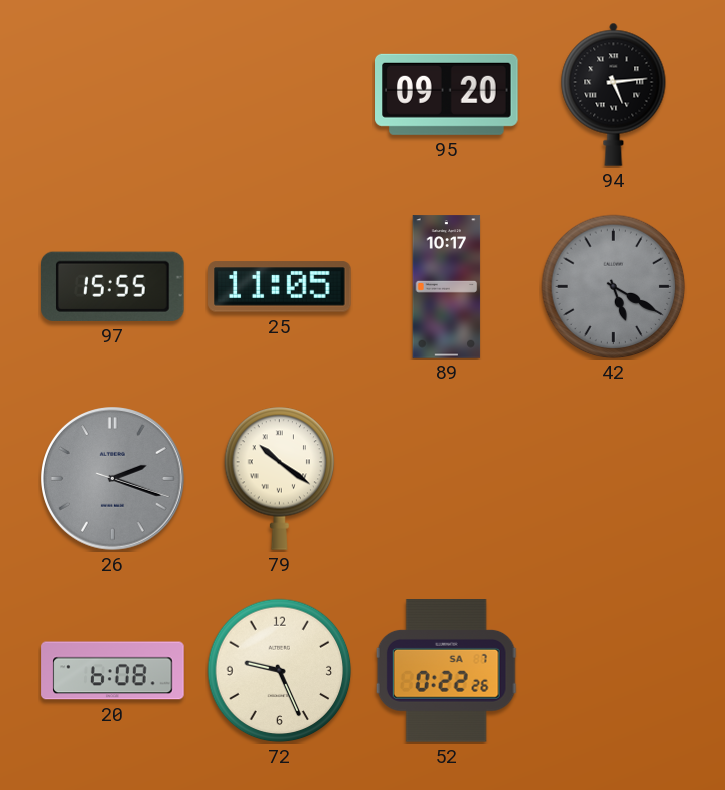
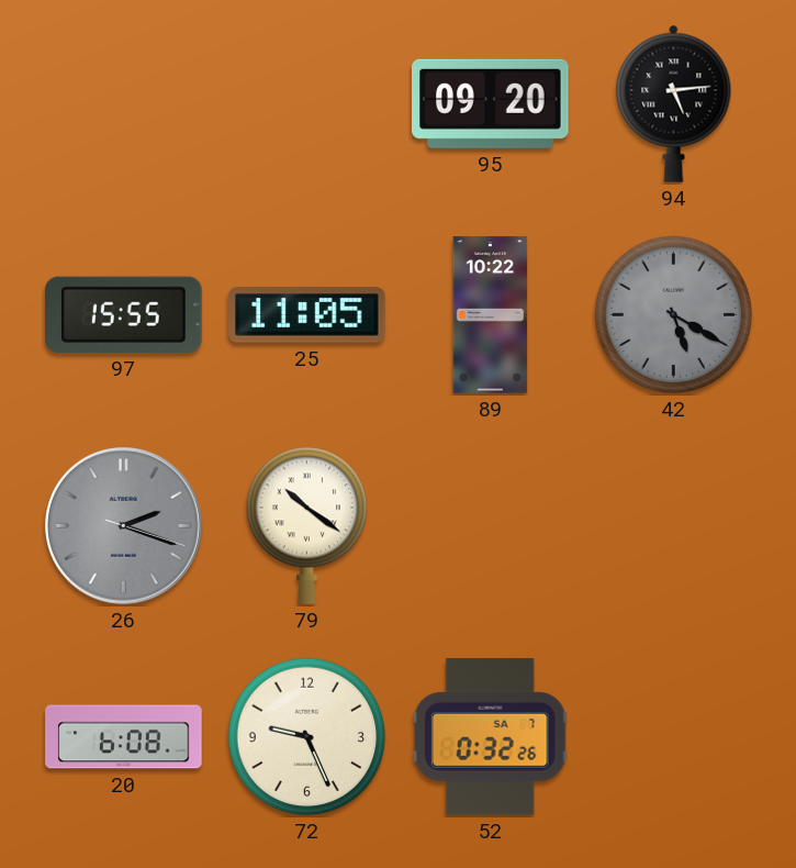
89: 10:17 -> 10:22
52: 0:22 -> 0:32
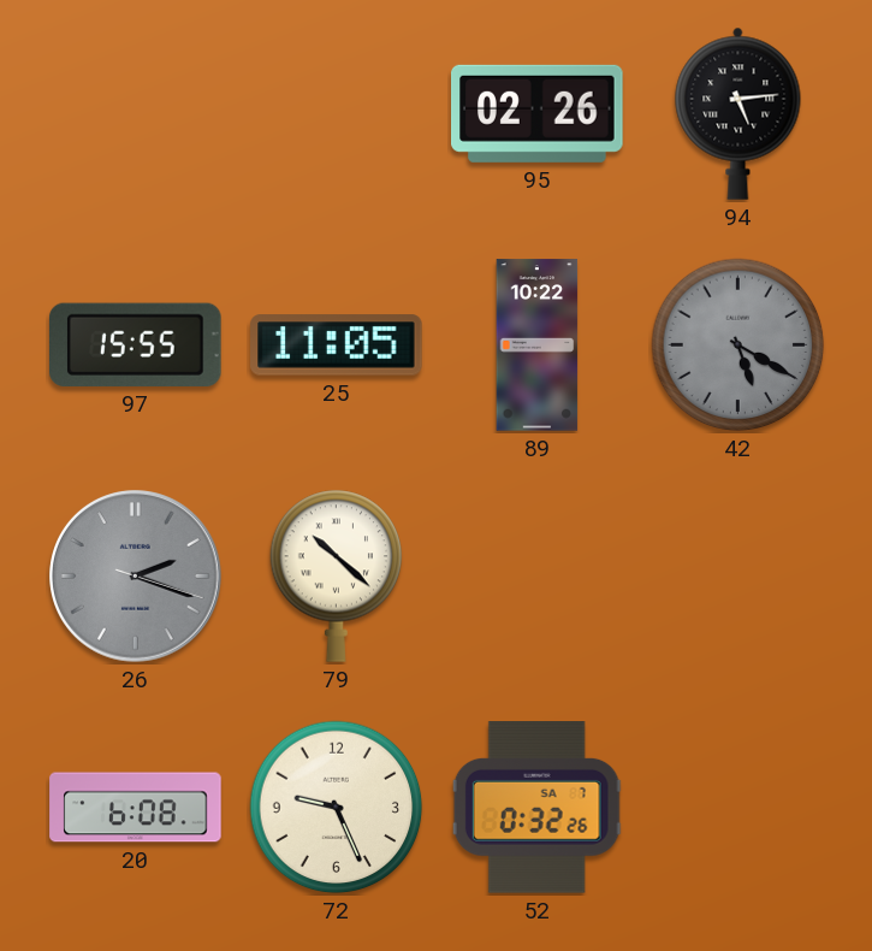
95: 09:20 -> 02:26
79: 10:21 -> 10:22
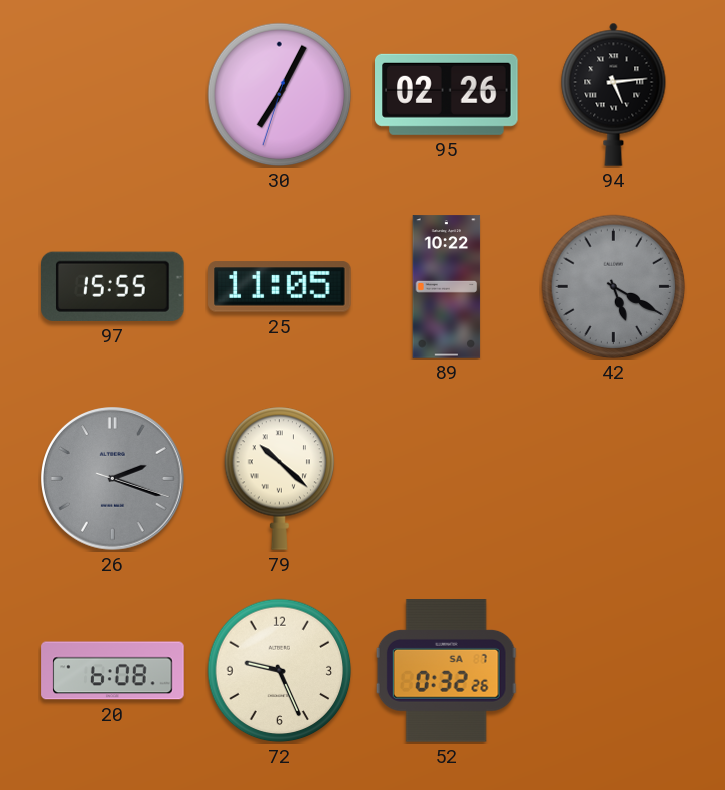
30: none -> 7:04
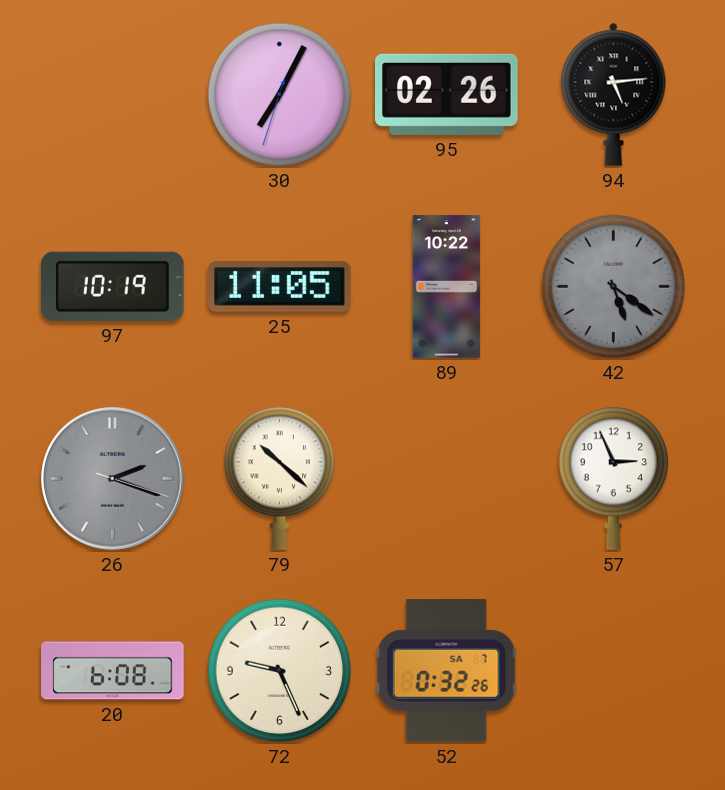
97: 15:55 -> 10:19
42: 5:20 -> 5:21
57: none -> 2:56
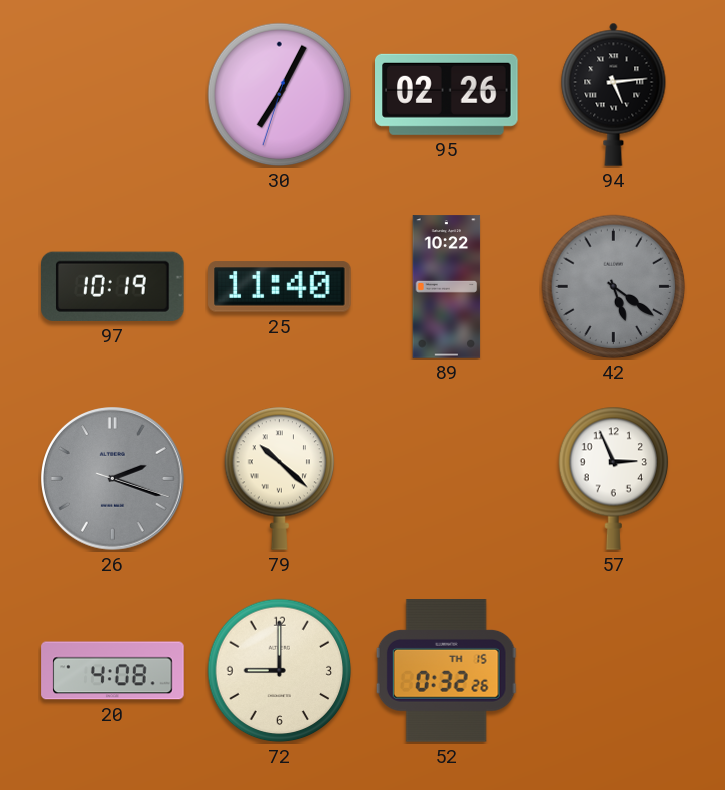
25: 11:05 -> 11:40
20: 6:08 -> 4:08
72: 9:26 -> 9:00
52 date: SA 7 -> TH 15
